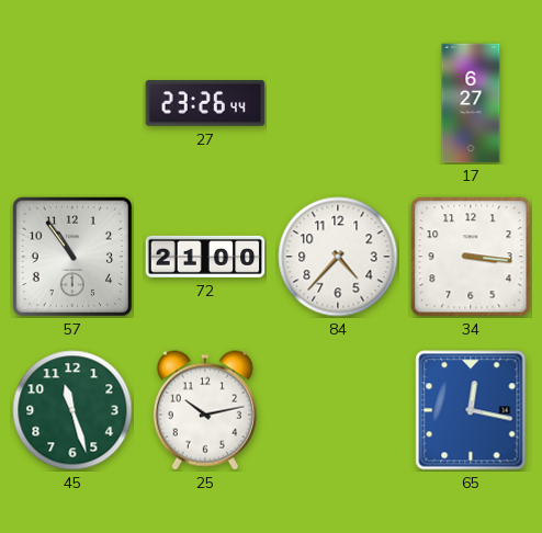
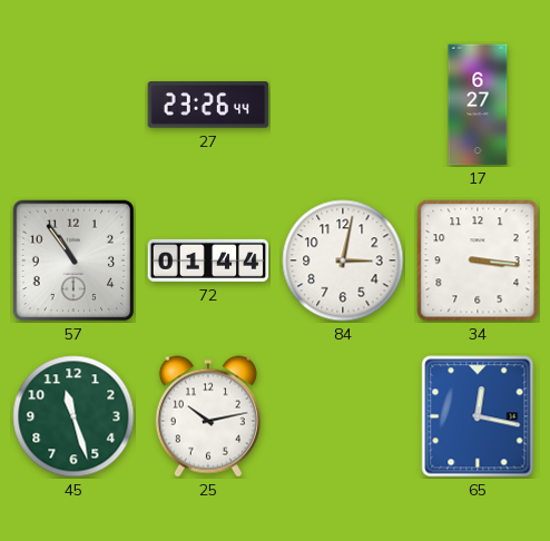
72: 21:00 -> 01:44
84: 4:37 -> 3:02
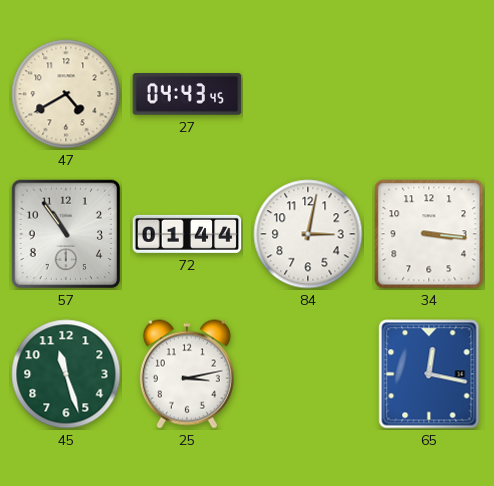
47: none -> 4:40
27: 23:26 -> 04:43
17: 6:27 -> none
25: 10:13 -> 3:13
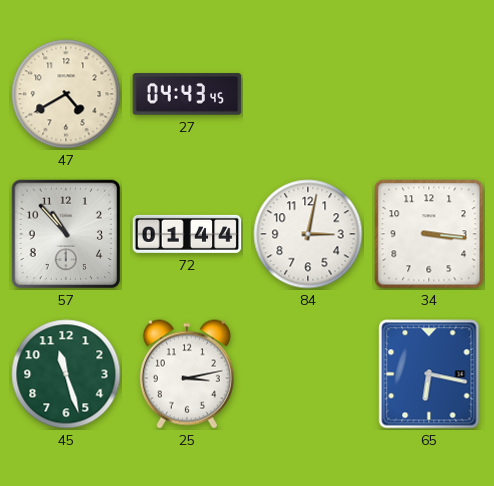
57: 10:54 -> 10:53
65: 12:17 -> 6:17
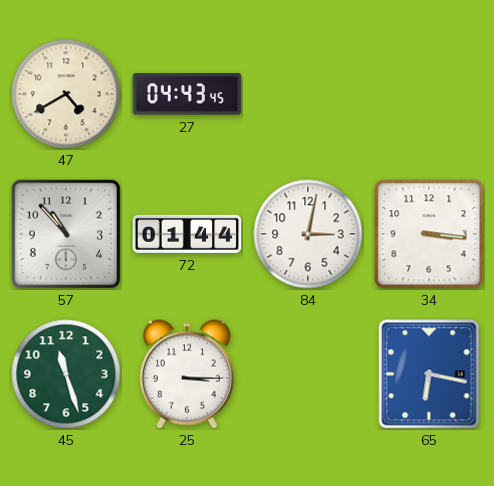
25: 3:13 -> 3:15
